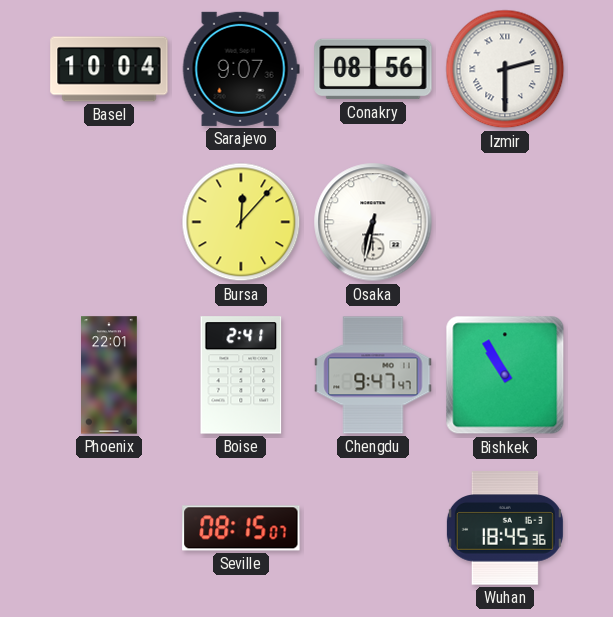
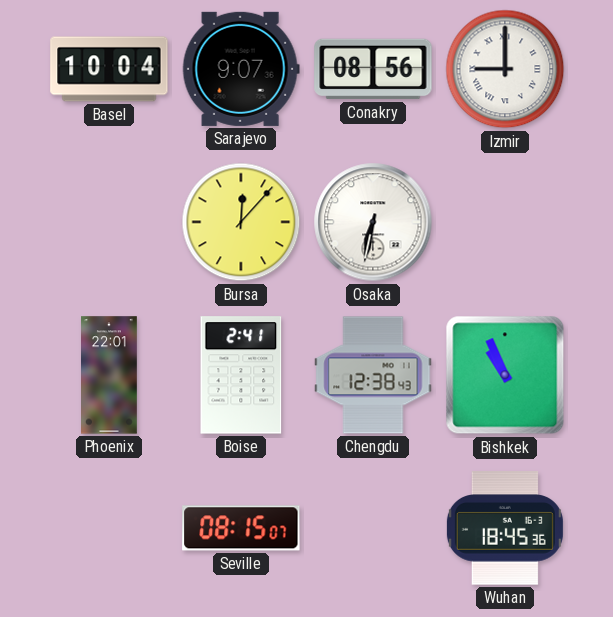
Izmir: 2:30 -> 9:00
Chengdu: 9:47 -> 12:38
Bishkek: 10:55 -> 10:56
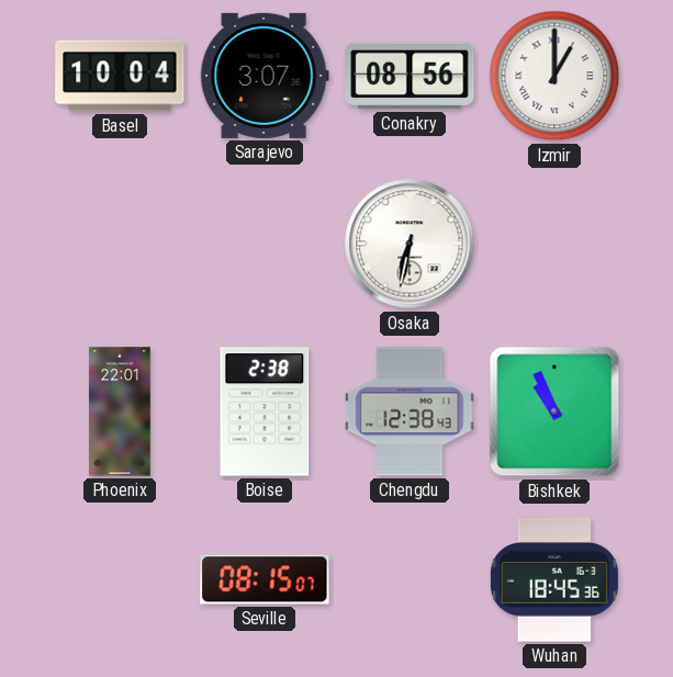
Sarajevo: 9:07 -> 3:07
Izmir: 9:00 -> 1:00
Bursa: 12:07 -> none
Boise: 2:41 -> 2:38
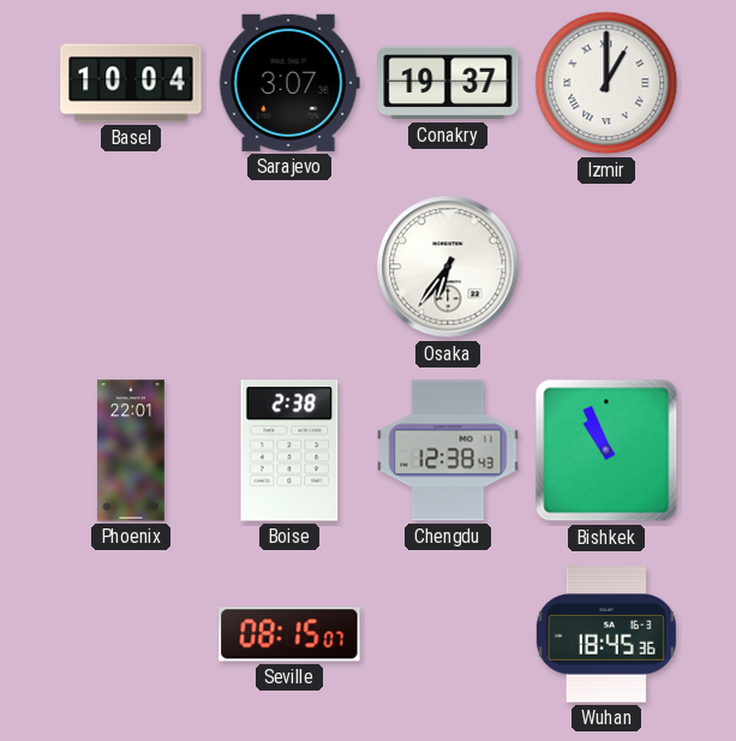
Conakry: 08:56 -> 19:37
Osaka: 6:32 -> 6:36
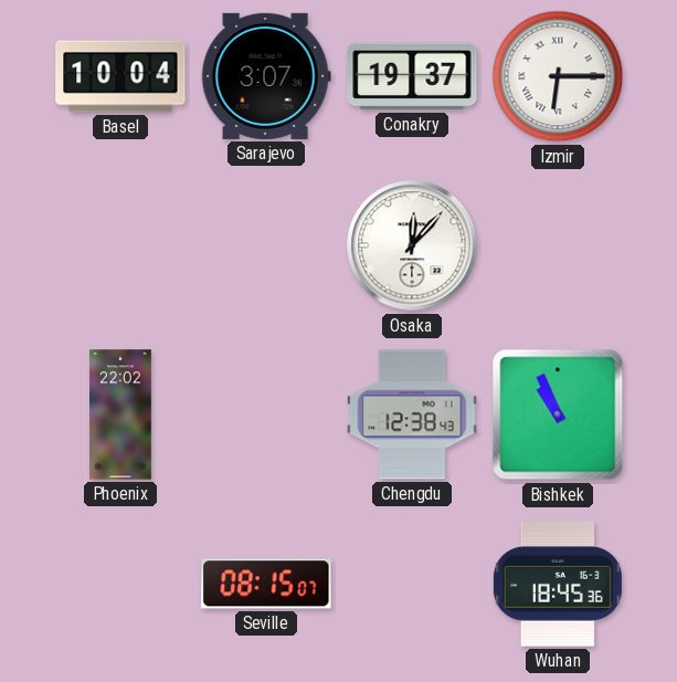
Izmir: 1:00 -> 6:15
Osaka: 6:36 -> 12:07
Phoenix: 22:01 -> 22:02
Boise: 2:38 -> none
